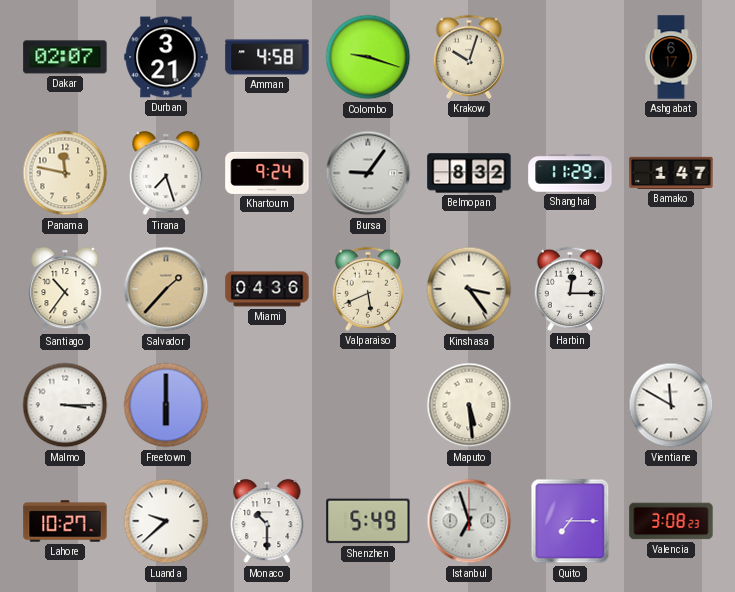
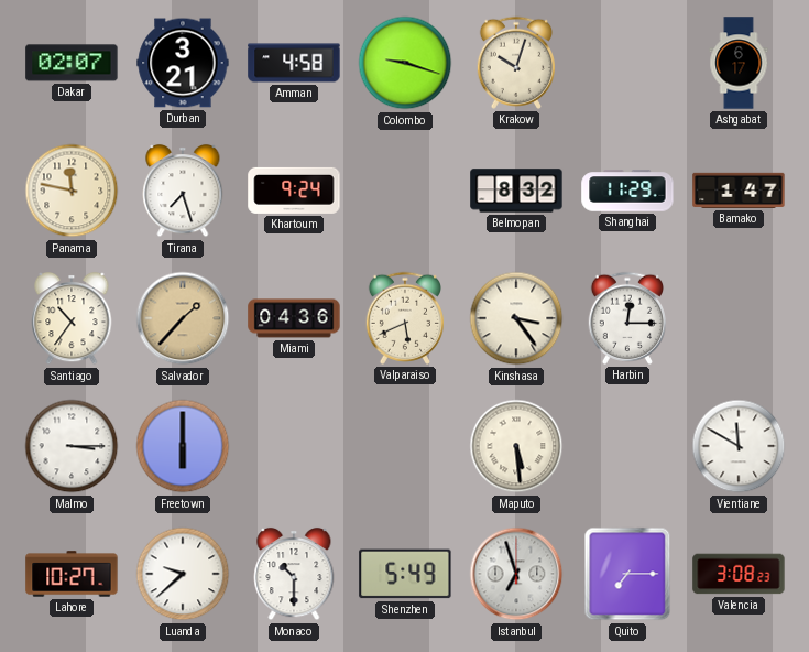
Bursa: 9:06 -> none
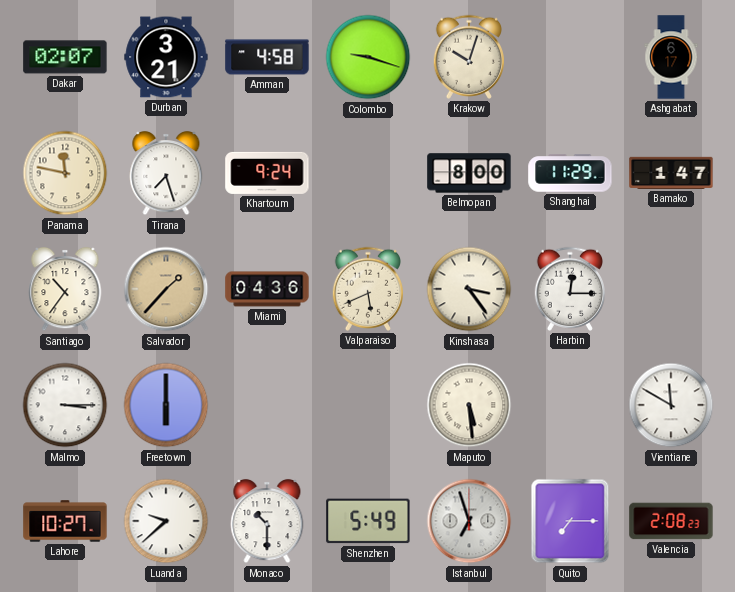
Belmopan: 8:32 -> 8:00
Valencia: 3:08 -> 2:08
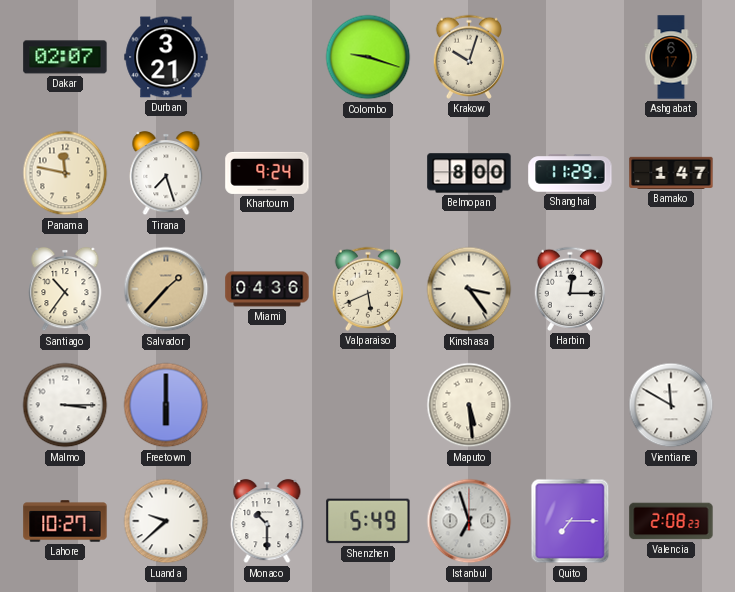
Amman: 4:58 -> none
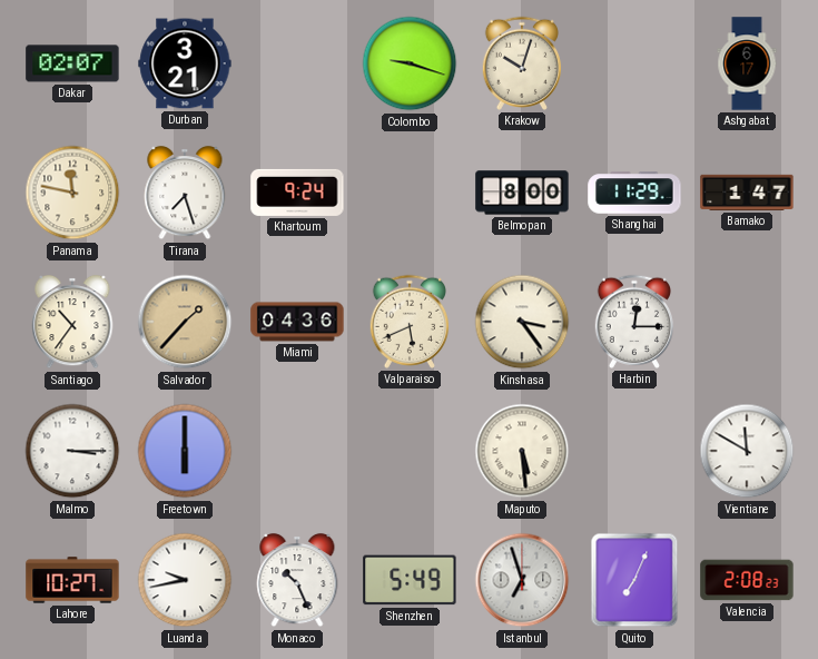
Luanda: 9:38 -> 9:43
Monaco: 10:30 -> 10:26
Quito: 7:15 -> 7:04
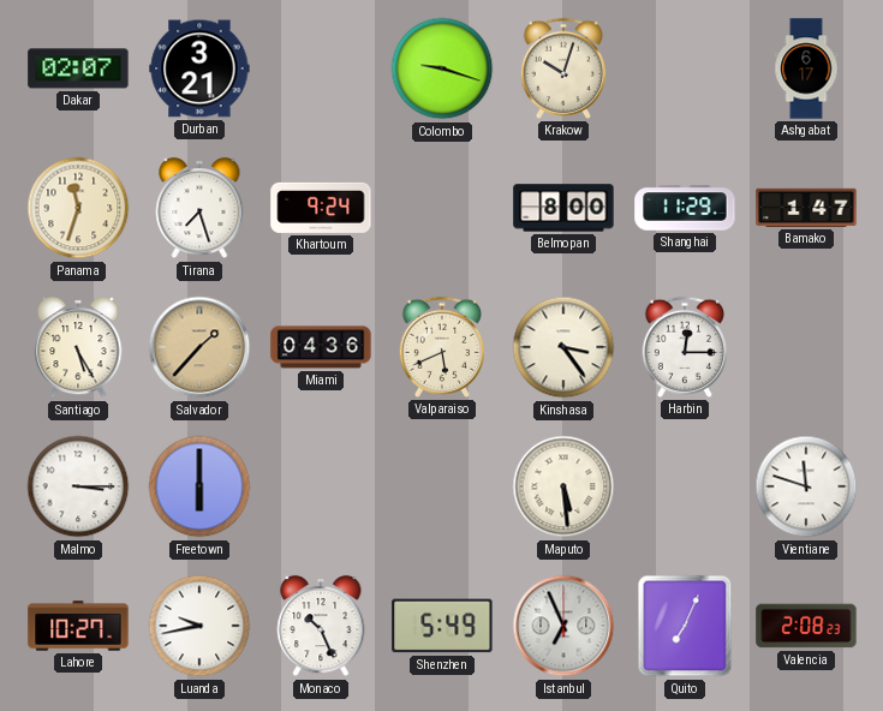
Panama: 11:47 -> 11:33
Santiago: 10:36 -> 5:25
Vientiane: 11:50 -> 11:48
Istanbul: 6:57 -> 6:56
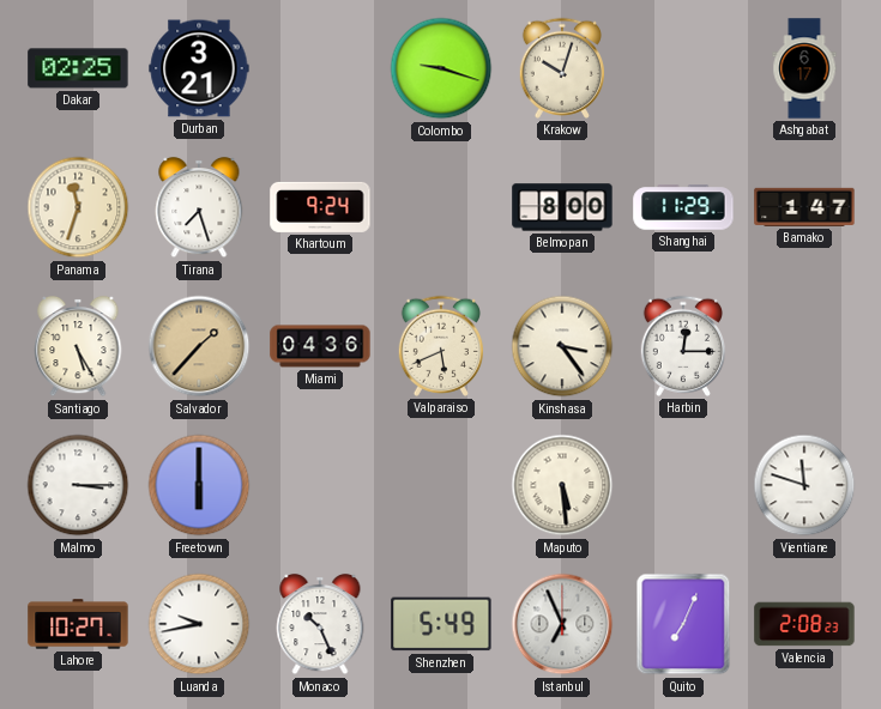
Dakar: 02:07 -> 02:25
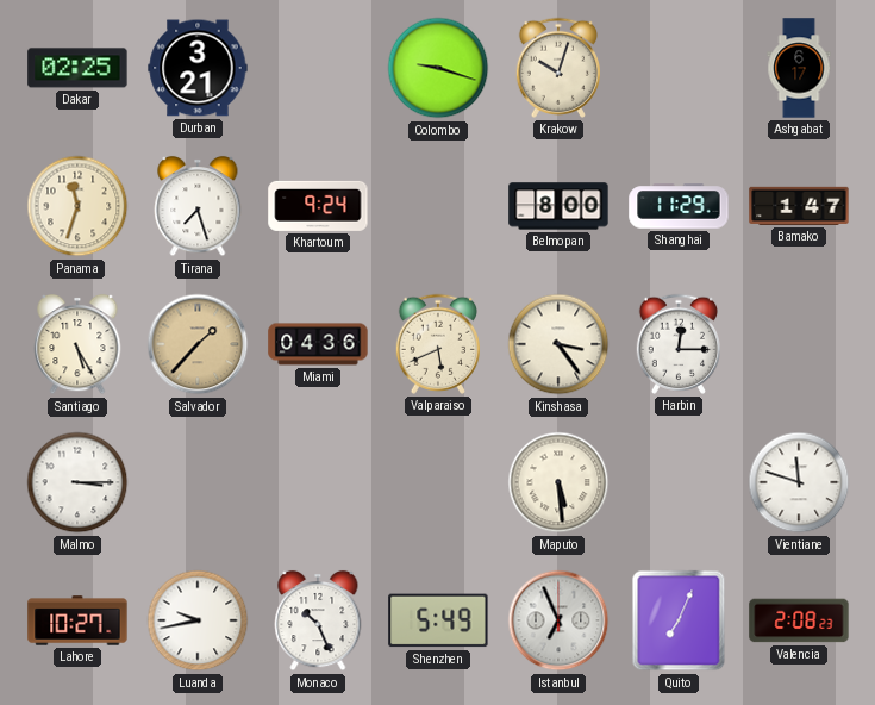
Freetown: 6:00 -> none
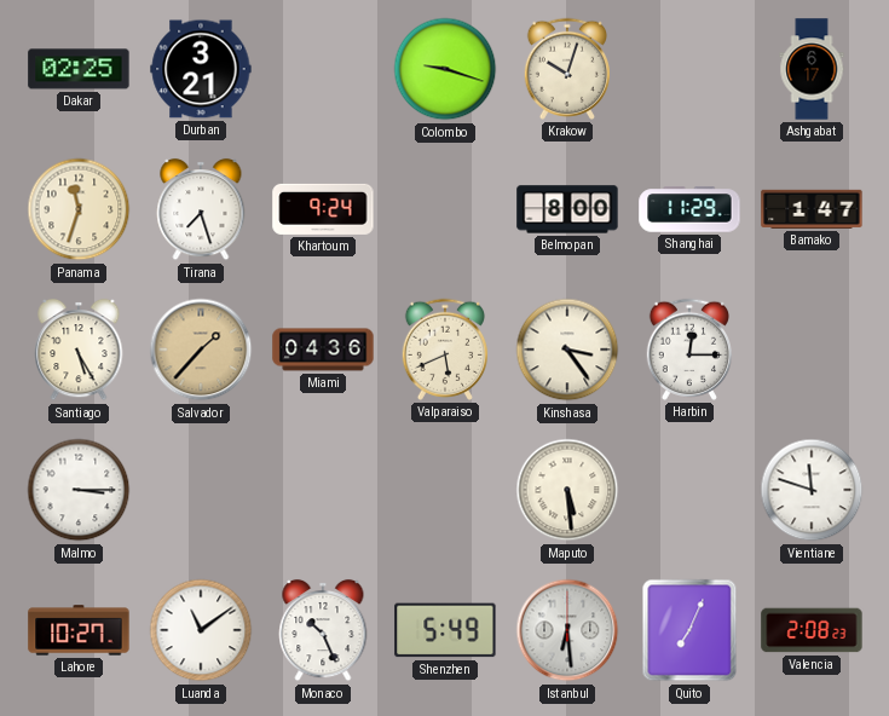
Luanda: 9:43 -> 11:09
Istanbul: 6:56 -> 6:29
